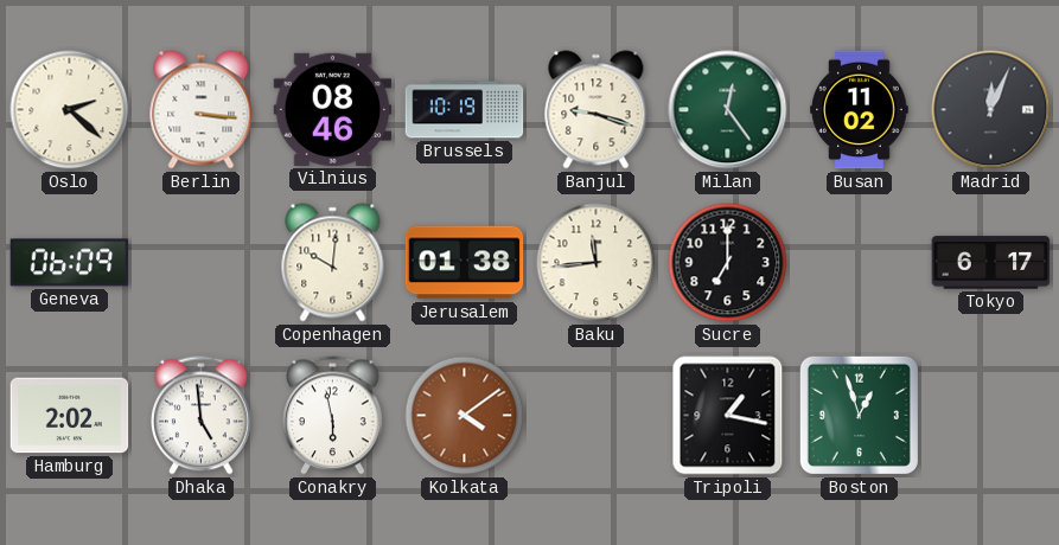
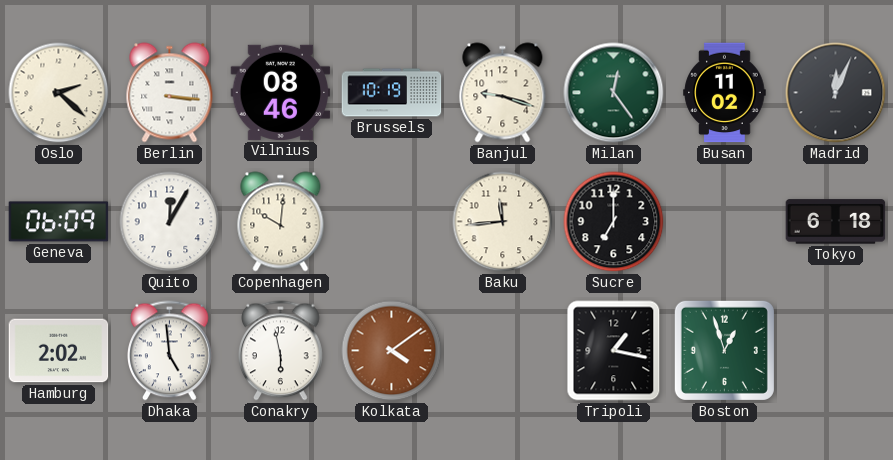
Quito: none -> 12:05
Jerusalem: 01:38 -> none
Tokyo: 6:17 -> 6:18
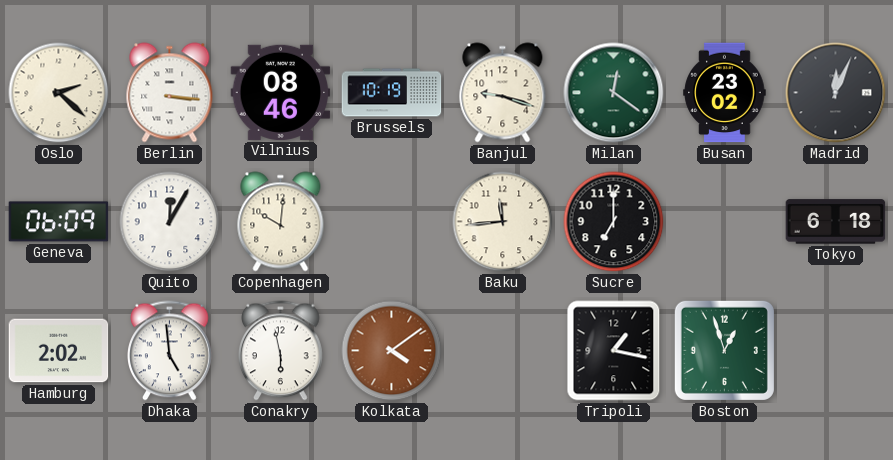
Milan: 12:24 -> 12:21
Busan: 11:02 -> 23:02
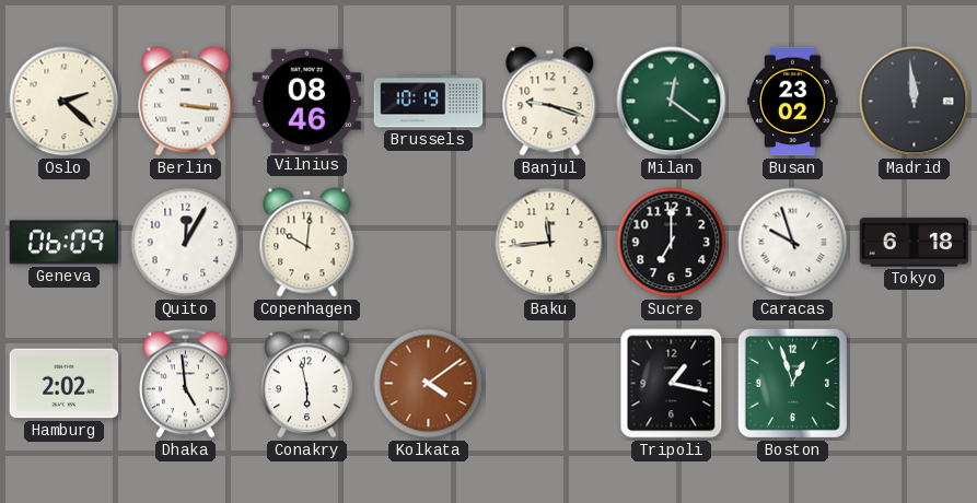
Madrid: 12:04 -> 11:59
Caracas: none -> 9:57
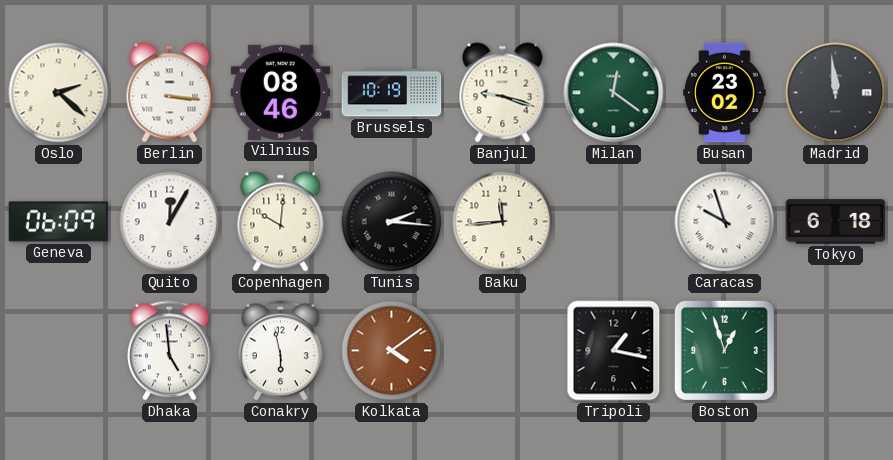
Tunis: none -> 2:16
Sucre: 7:00 -> none
Hamburg: 2:02 -> none
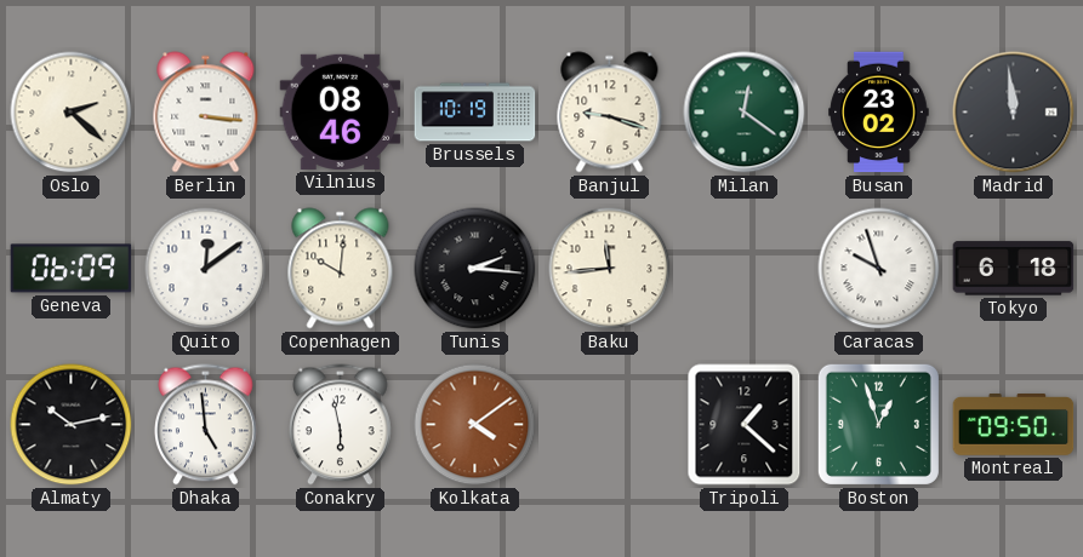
Quito: 12:05 -> 12:09
Almaty: none -> 10:13
Tripoli: 1:17 -> 1:22
Montreal: none -> 09:50
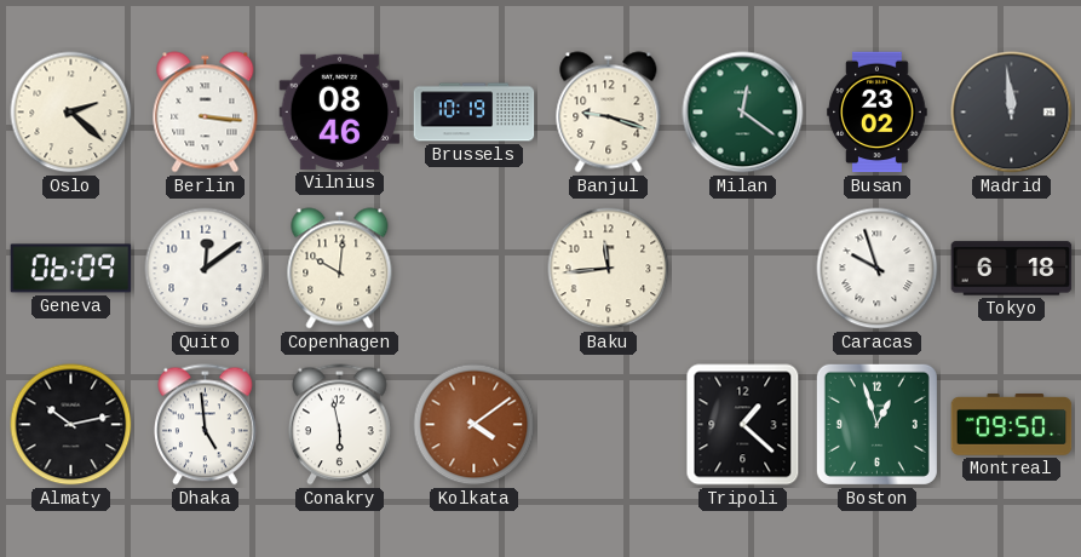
Tunis: 2:16 -> none
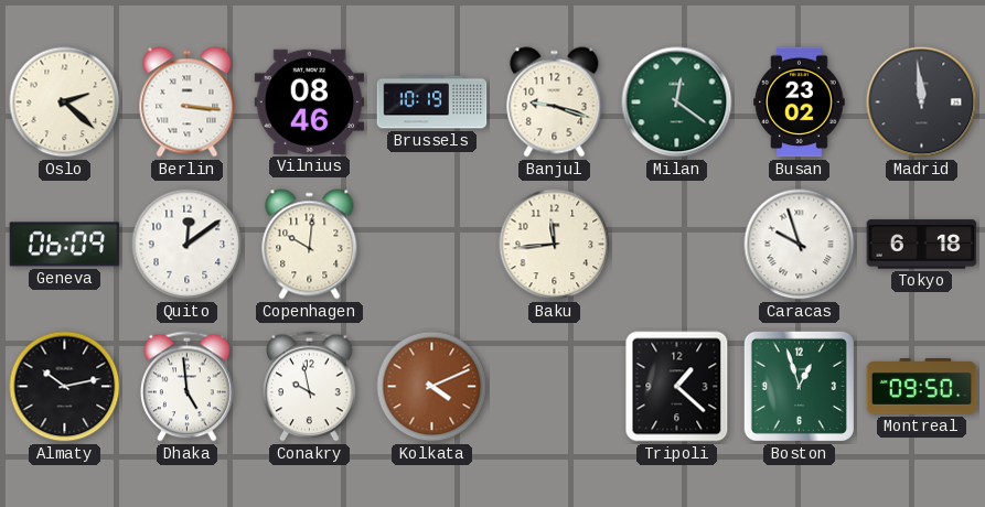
Conakry: 5:58 -> 9:58
Kolkata: 4:09 -> 4:11
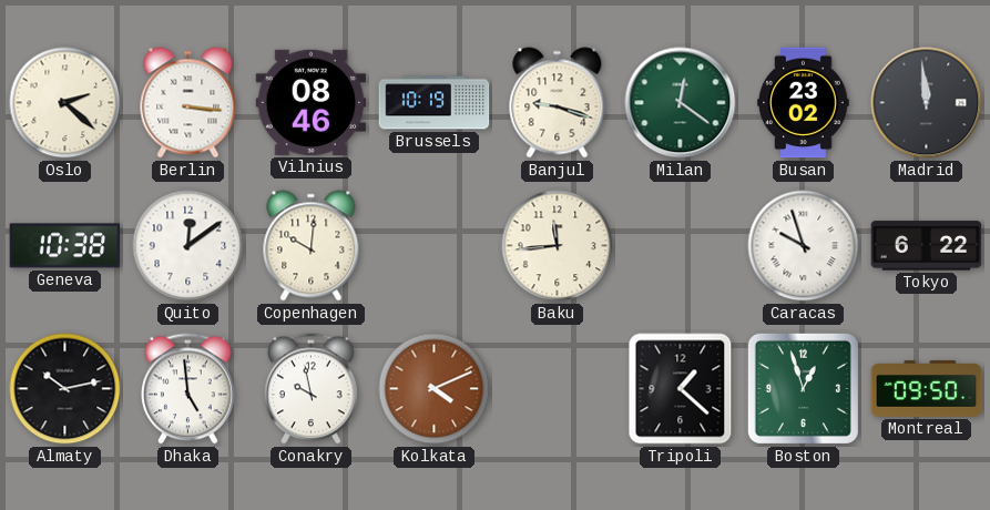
Geneva: 06:09 -> 10:38
Tokyo: 6:18 -> 6:22
